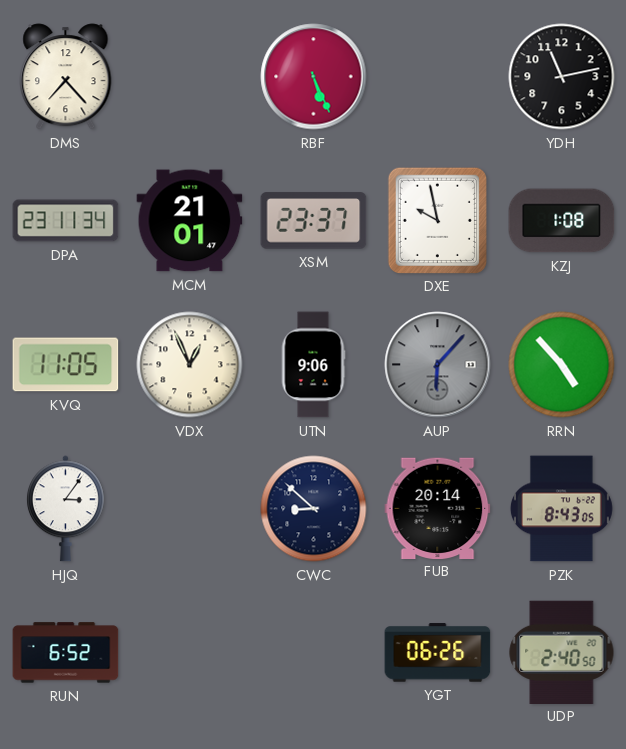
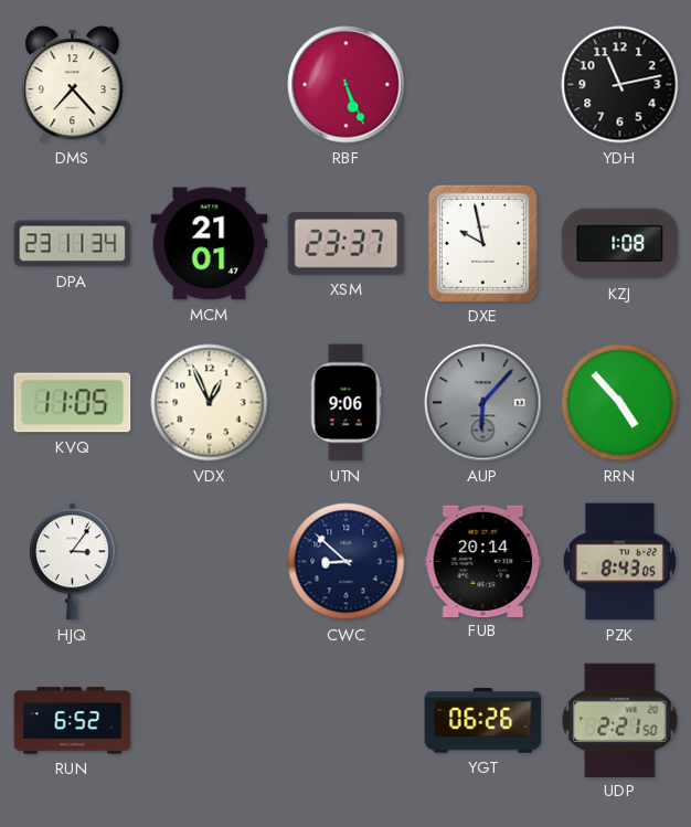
UDP: 2:40 -> 2:21
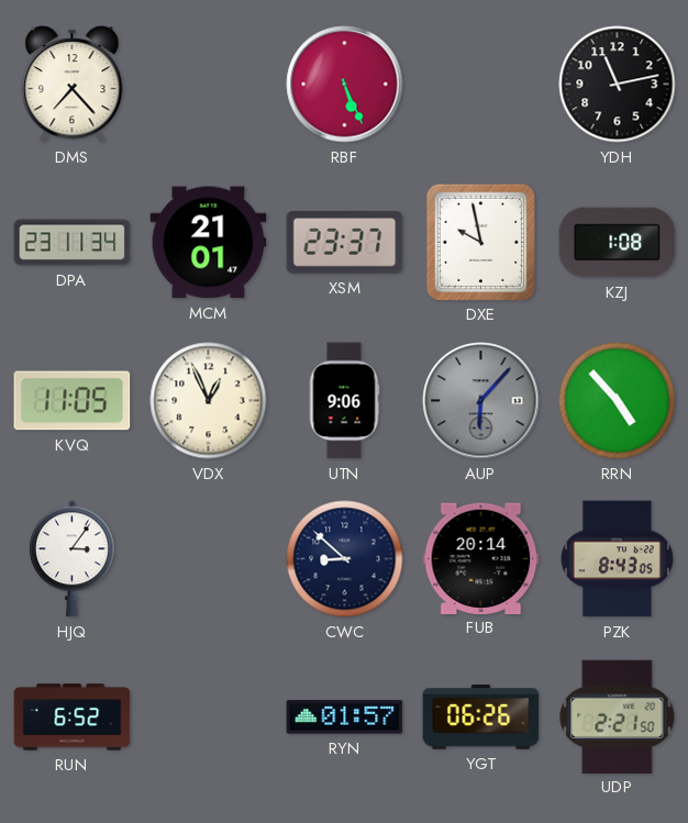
RYN: none -> 01:57
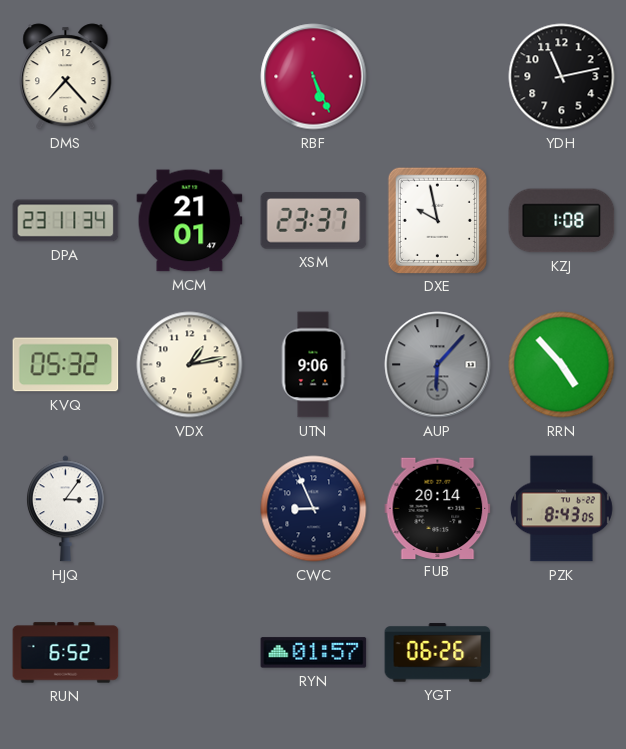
KVQ: 11:05 -> 05:32
VDX: 12:56 -> 1:13
CWC: 8:52 -> 8:56
UDP: 2:21 -> none
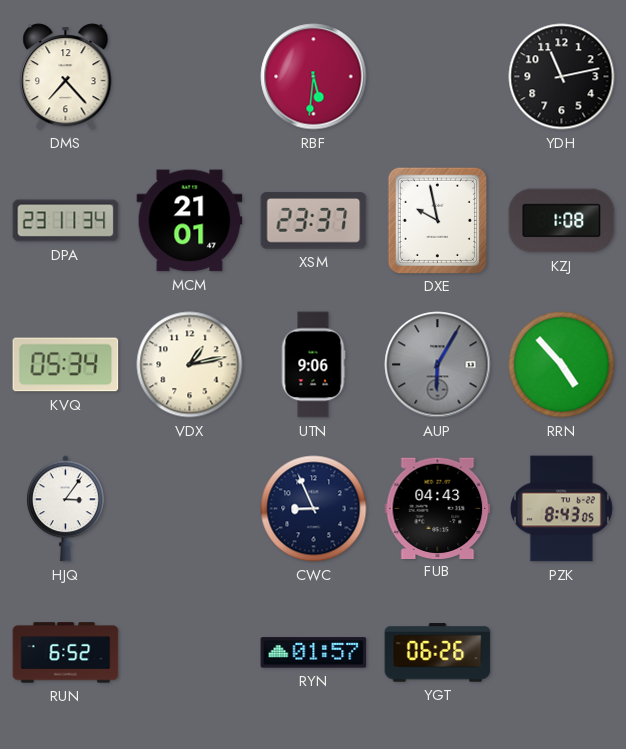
RBF: 5:26 -> 5:31
KVQ: 05:32 -> 05:34
AUP: 6:07 -> 6:05
FUB: 20:14 -> 04:43
